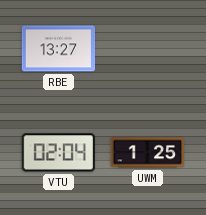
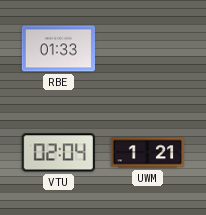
RBE: 13:27 -> 01:33
UWM: 1:25 -> 1:21
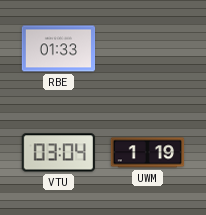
VTU: 02:04 -> 03:04
UWM: 1:21 -> 1:19
